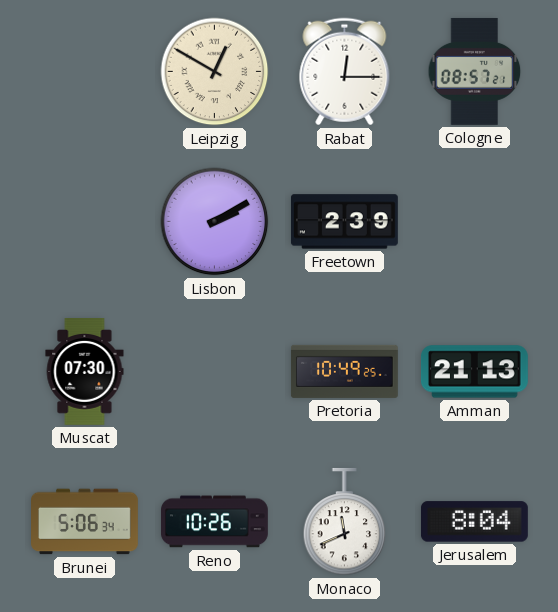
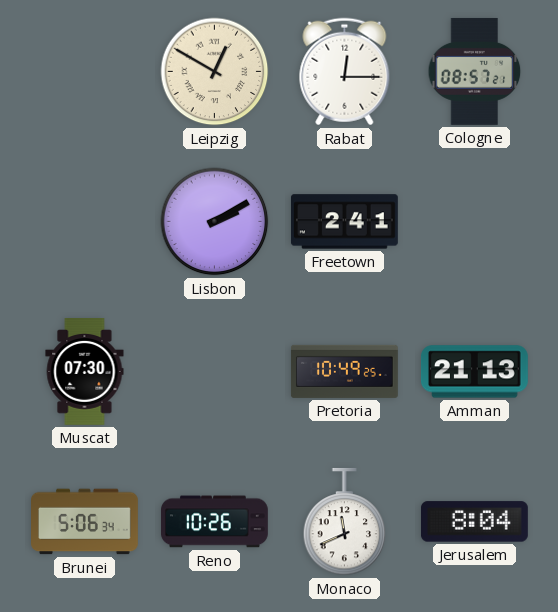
Freetown: 2:39 -> 2:41
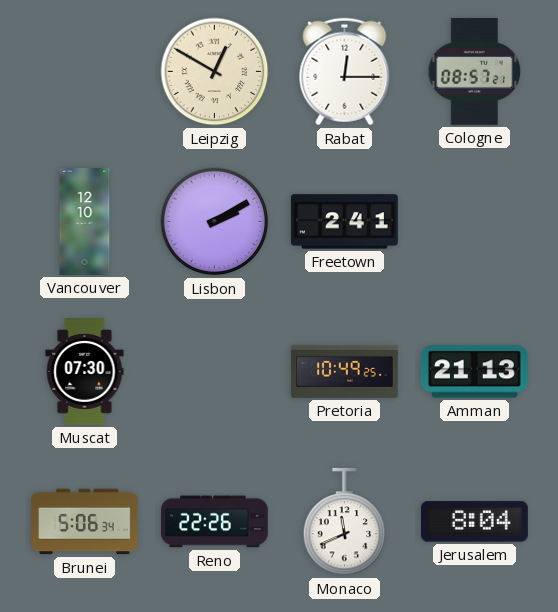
Vancouver: none -> 12:10
Reno: 10:26 -> 22:26
